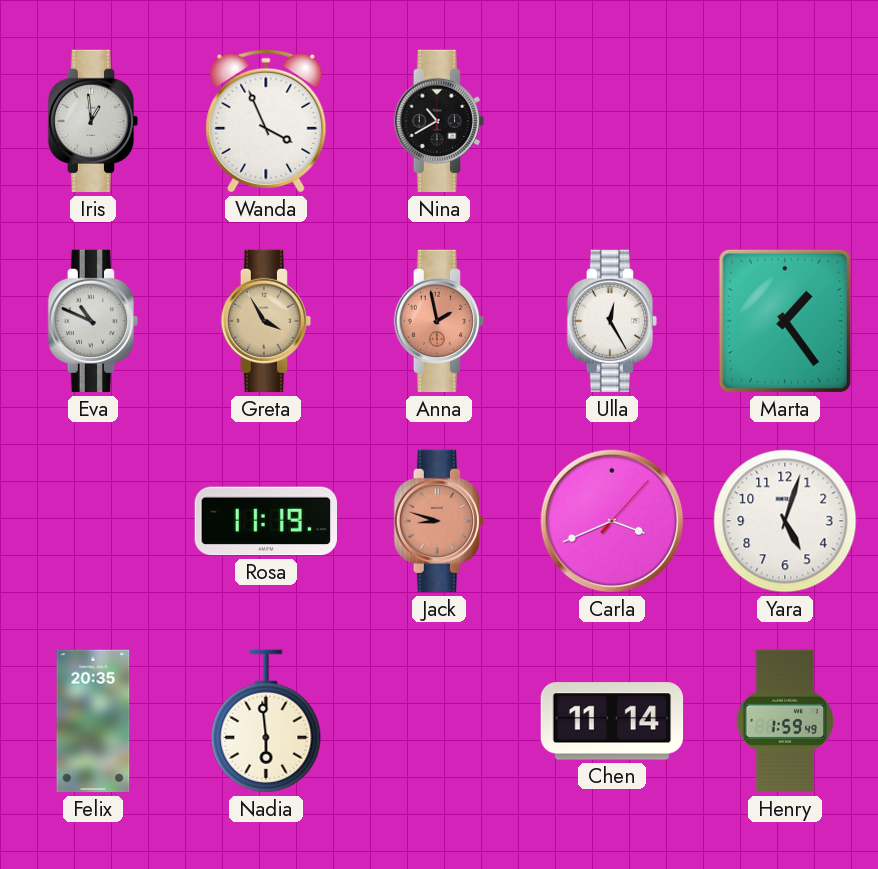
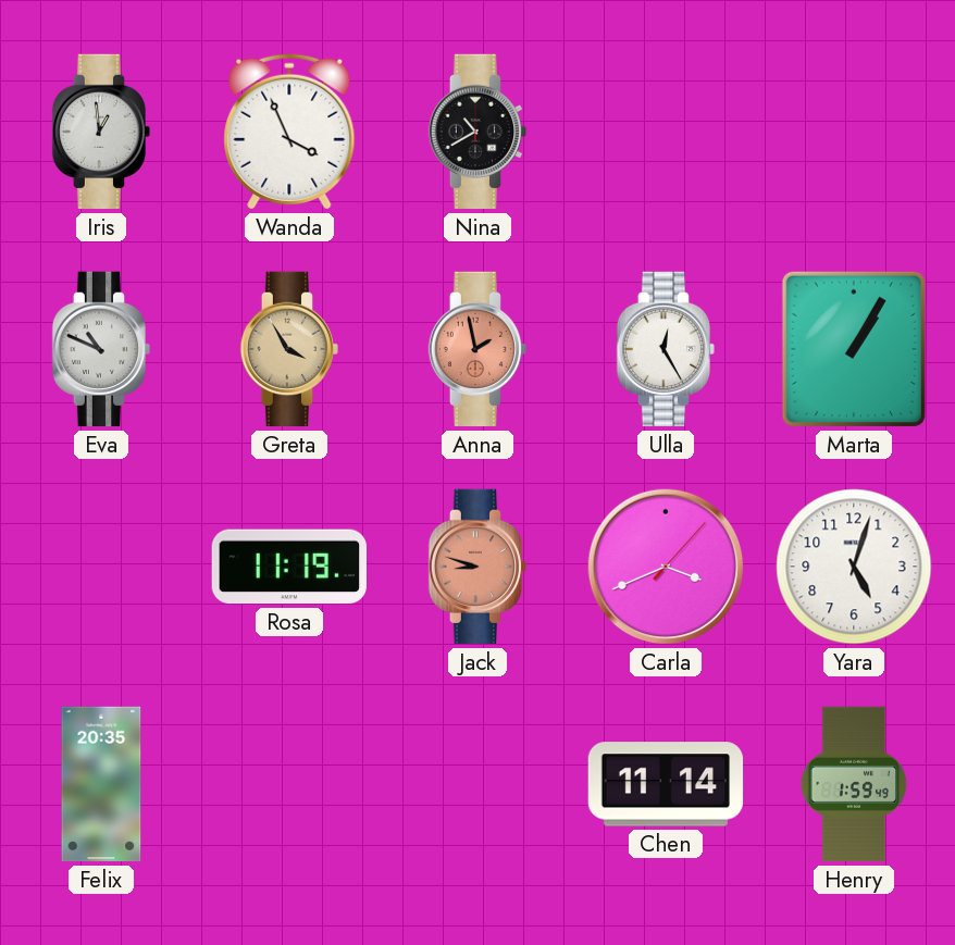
Marta: 1:24 -> 1:05
Nadia: 5:59 -> none
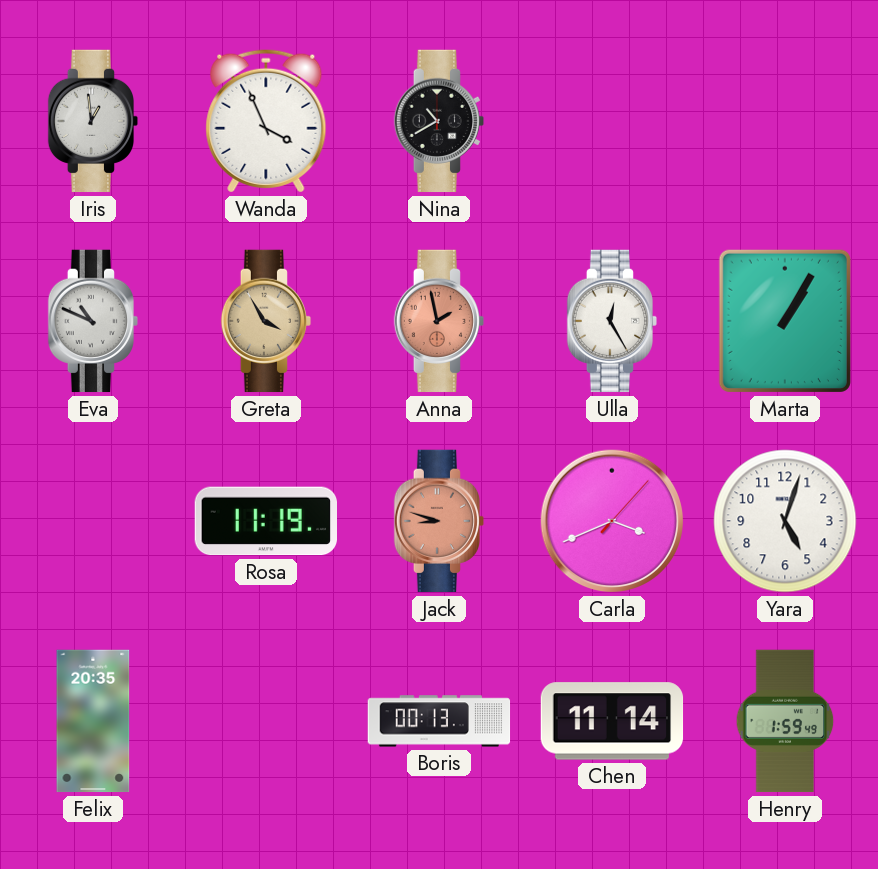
Boris: none -> 00:13
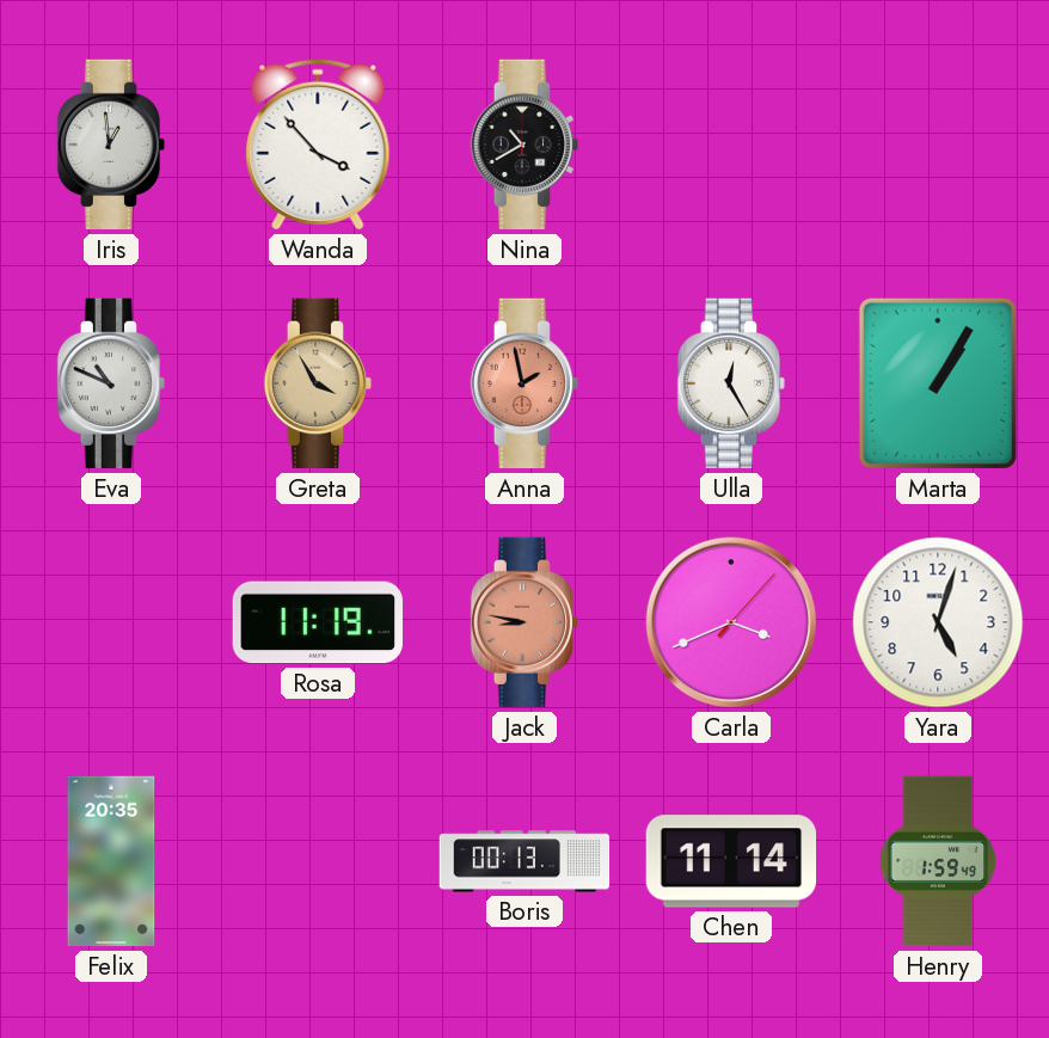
Wanda: 3:56 -> 3:53
Jack: 8:48 -> 8:47
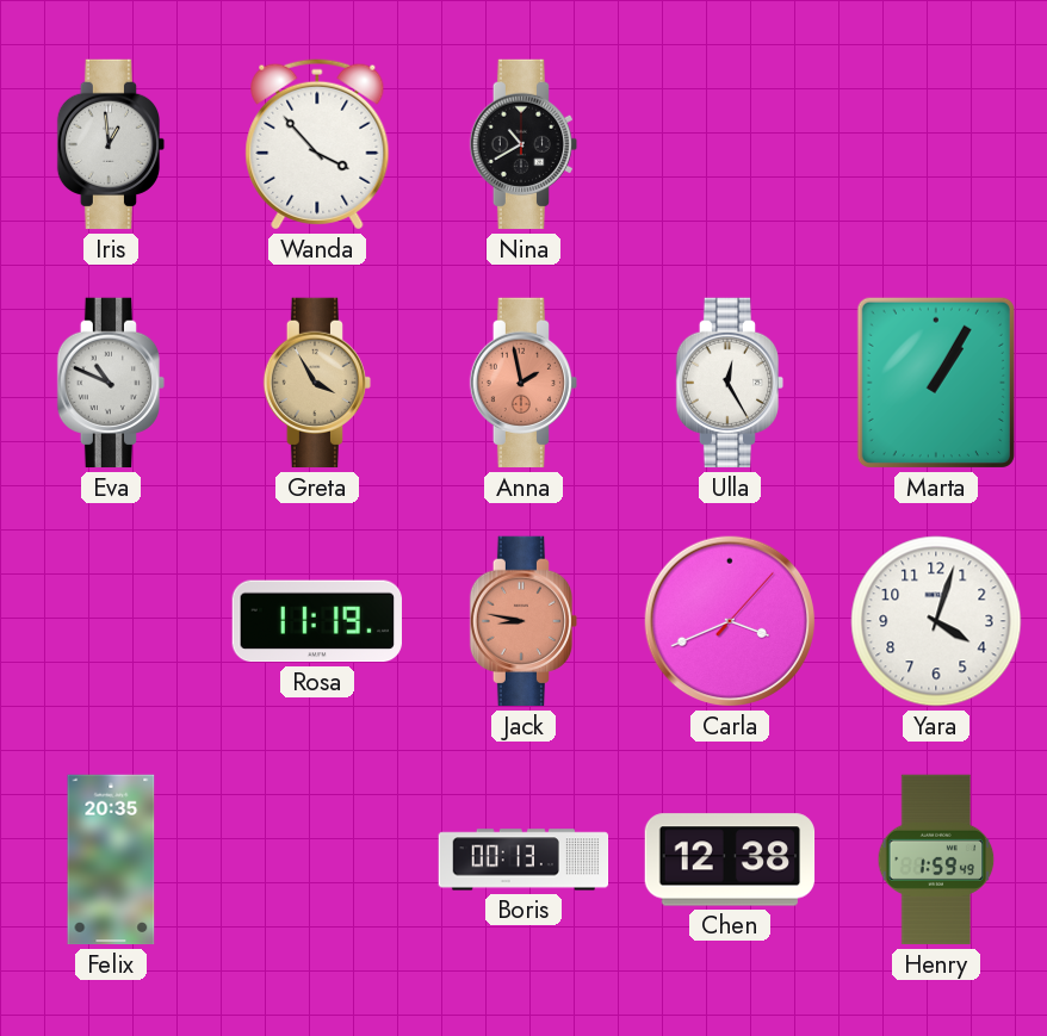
Yara: 5:03 -> 4:03
Chen: 11:14 -> 12:38
